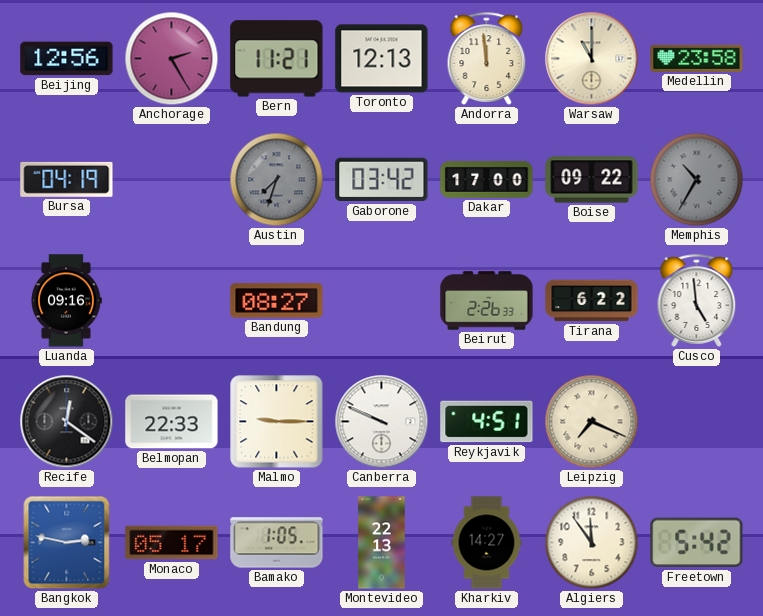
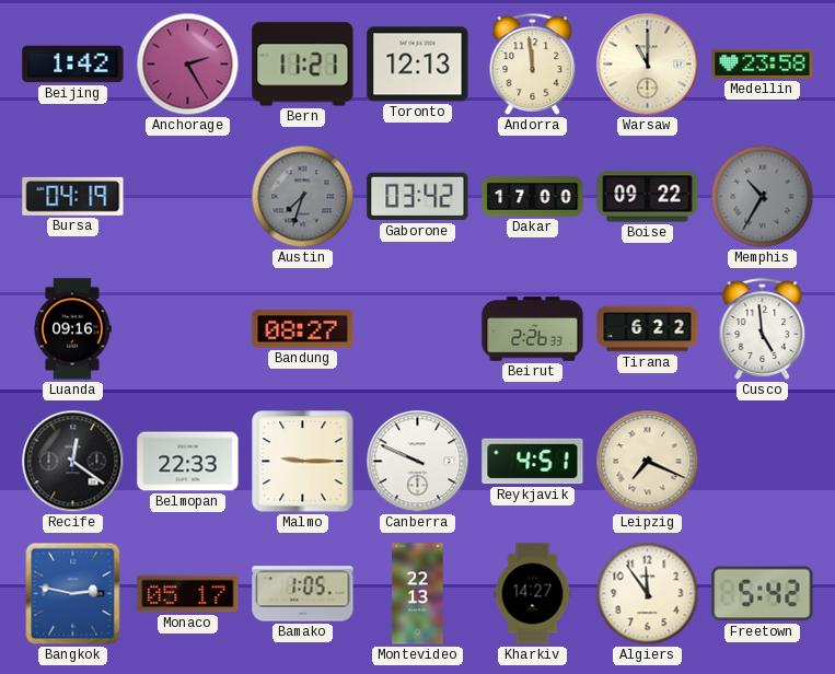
Beijing: 12:56 -> 1:42
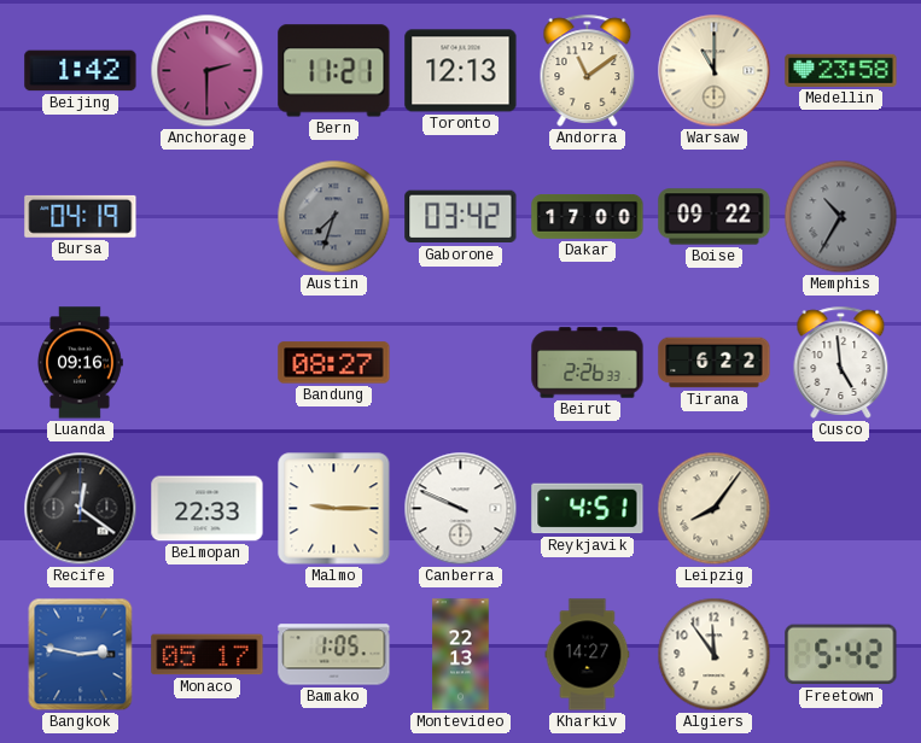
Anchorage: 2:25 -> 2:30
Andorra: 11:59 -> 11:09
Leipzig: 7:19 -> 8:06
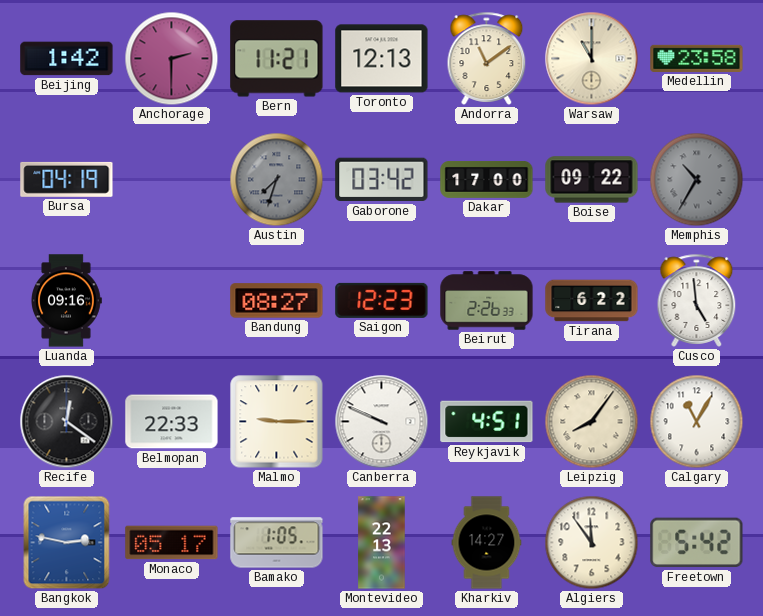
Saigon: none -> 12:23
Calgary: none -> 11:05
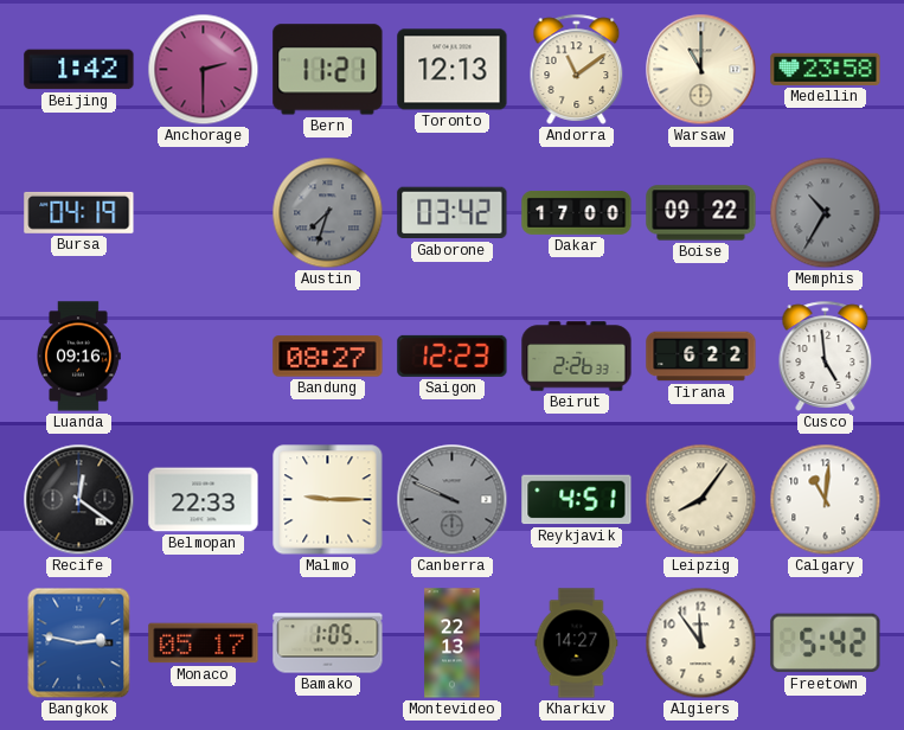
Canberra dial: white -> grey
Calgary: 11:05 -> 11:01
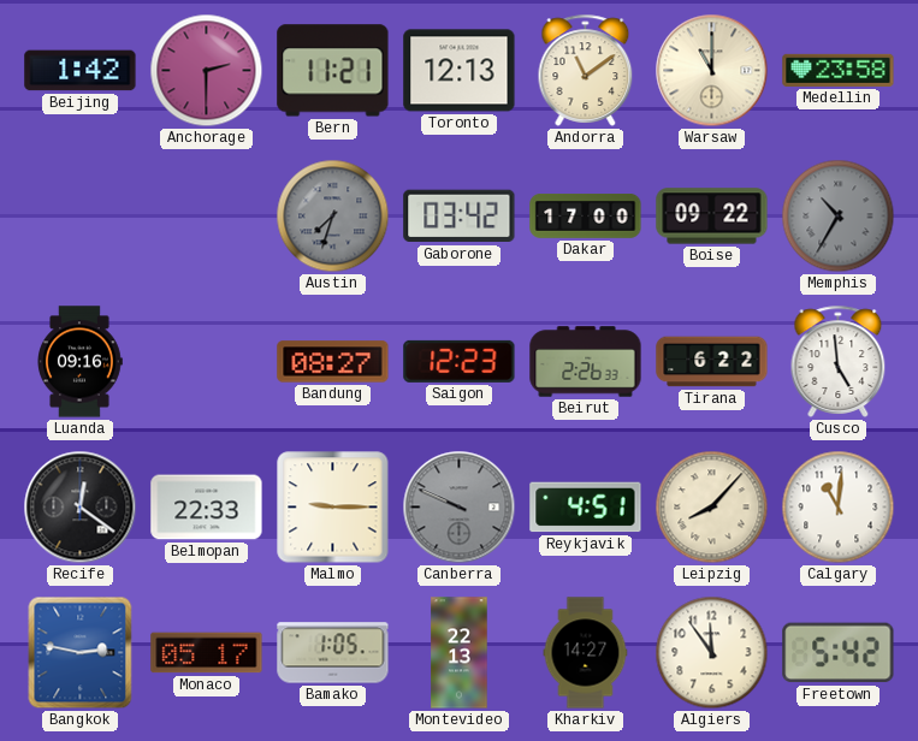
Bursa: 04:19 -> none
Leipzig: 8:06 -> 8:07
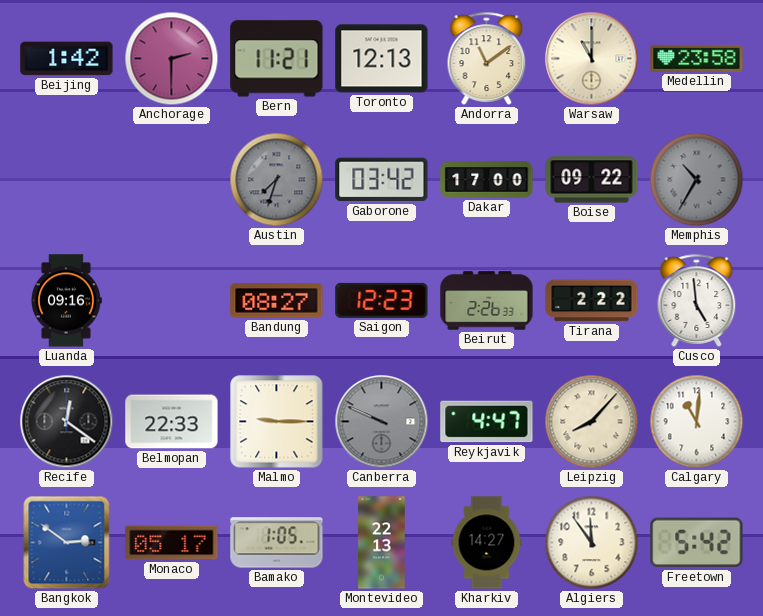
Tirana: 6:22 -> 2:22
Reykjavik: 4:51 -> 4:47
Bangkok: 2:47 -> 2:51
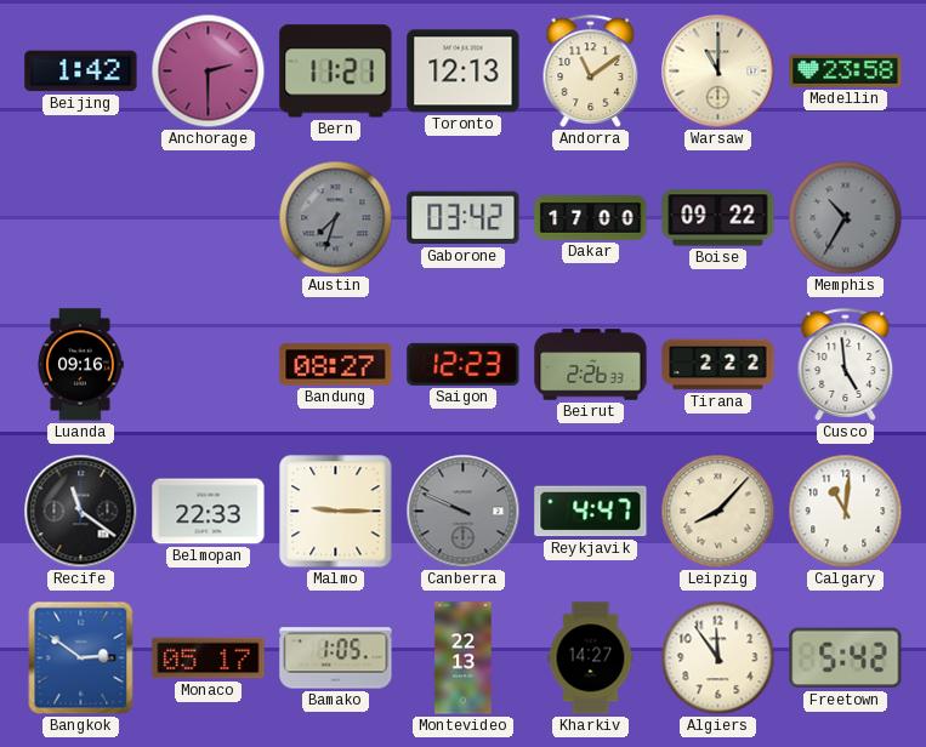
Recife: 12:21 -> 11:21
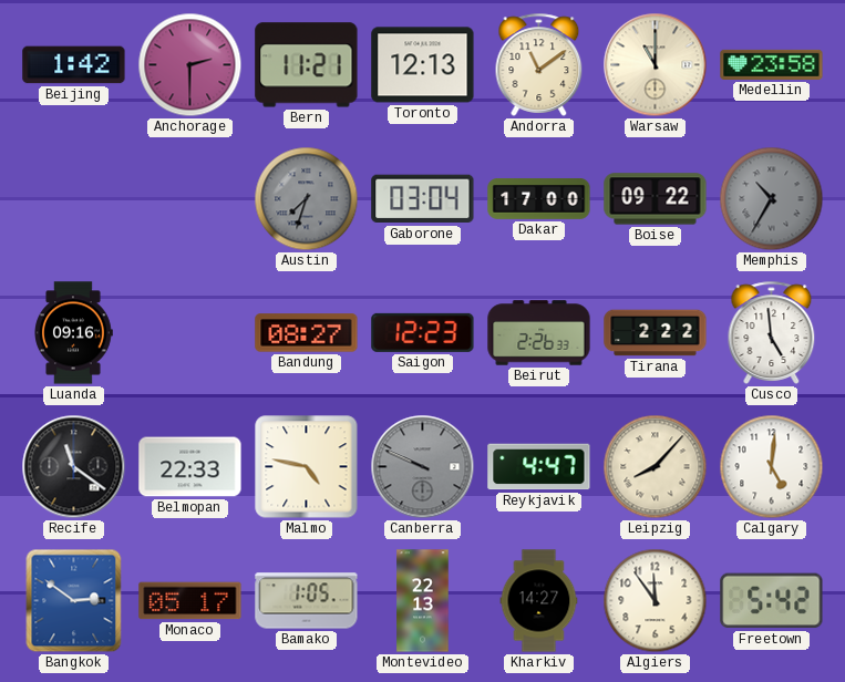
Gaborone: 03:42 -> 03:04
Malmo: 9:15 -> 4:47
Calgary: 11:01 -> 5:01
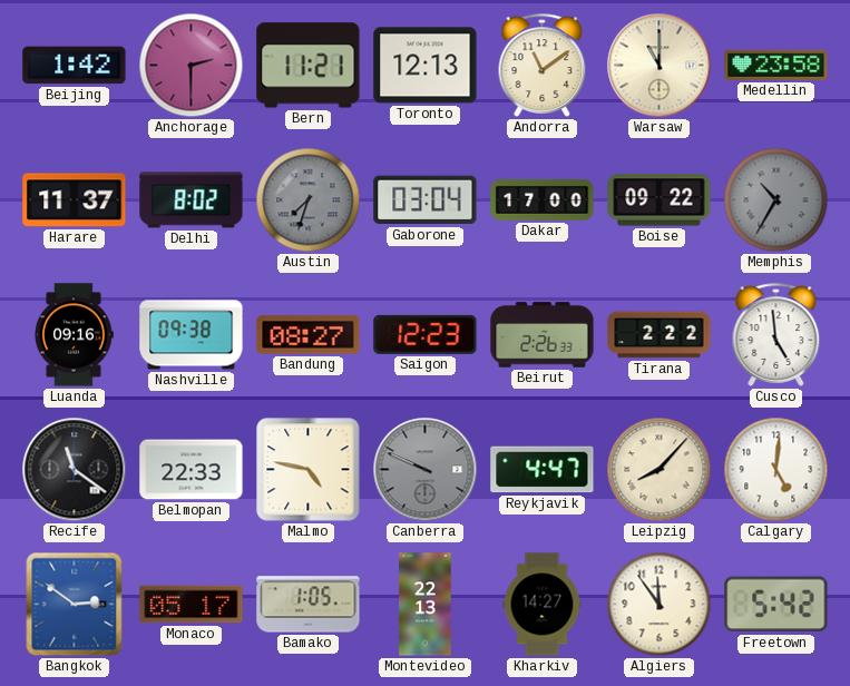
Harare: none -> 11:37
Delhi: none -> 8:02
Nashville: none -> 09:38
